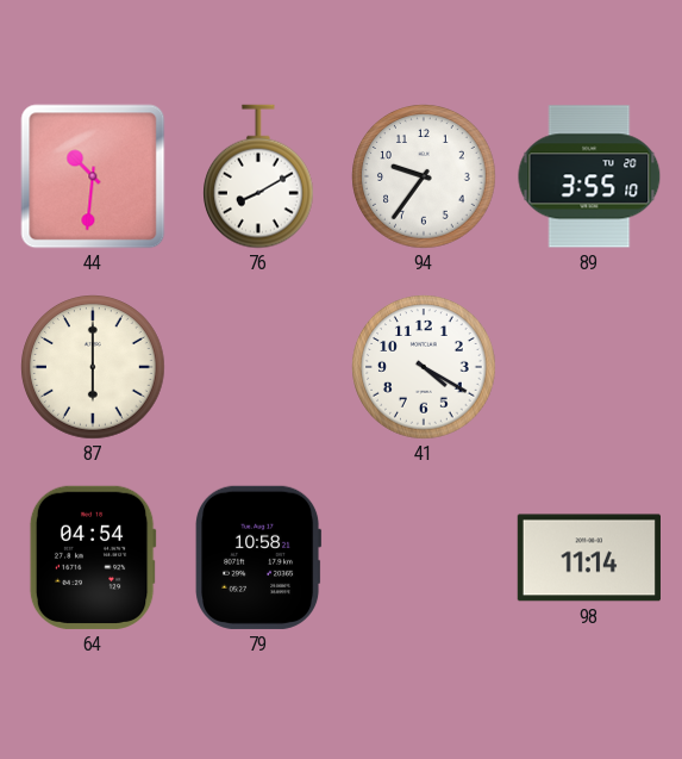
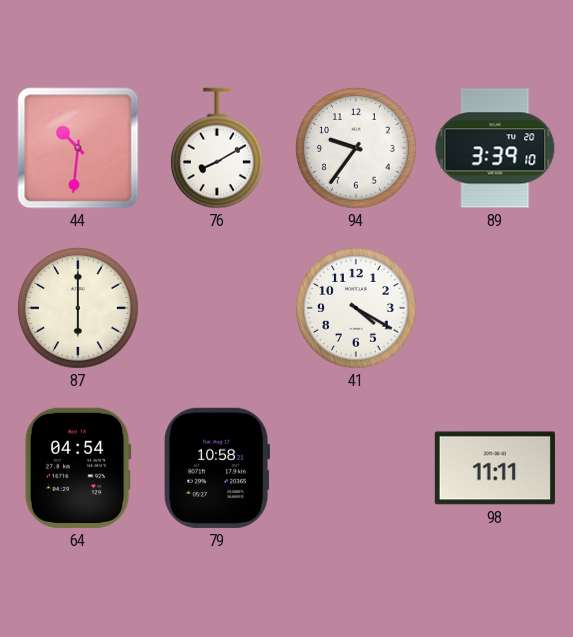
89: 3:55 -> 3:39
98: 11:14 -> 11:11
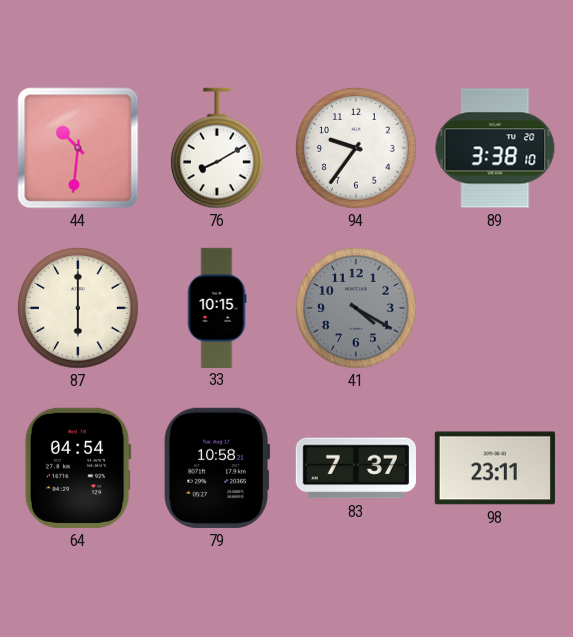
89: 3:39 -> 3:38
33: none -> 10:15
41 dial: white -> grey
83: none -> 7:37
98: 11:11 -> 23:11
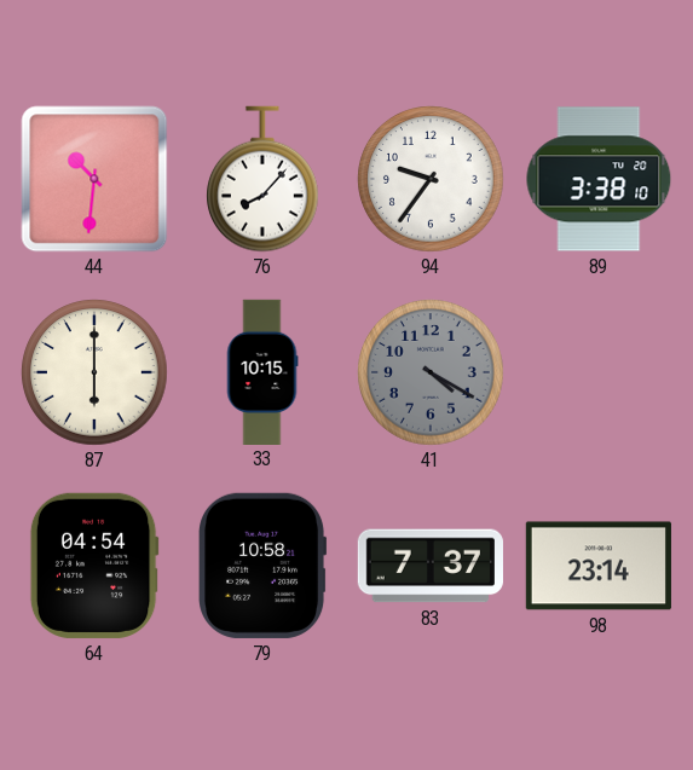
76: 8:10 -> 8:07
98: 23:11 -> 23:14
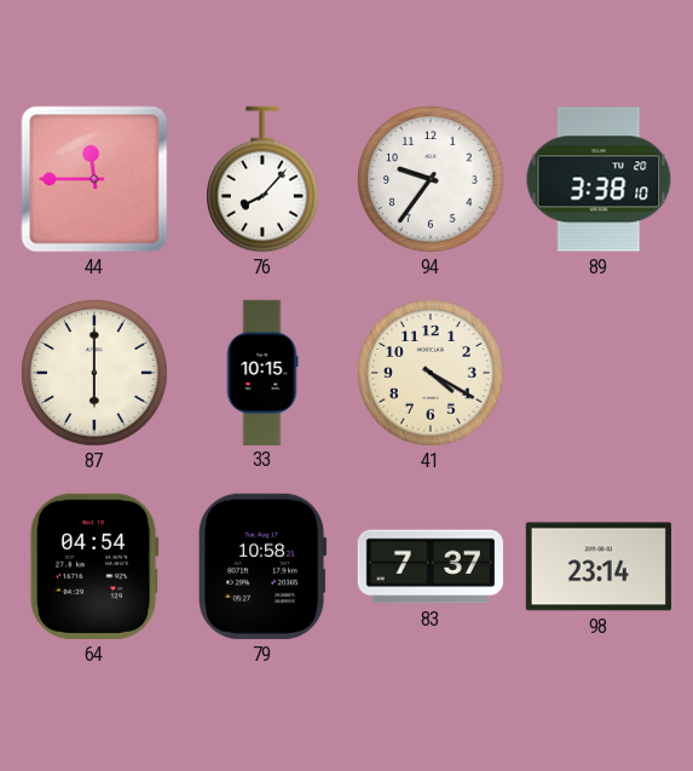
44: 10:31 -> 11:45
41 dial: grey -> cream
